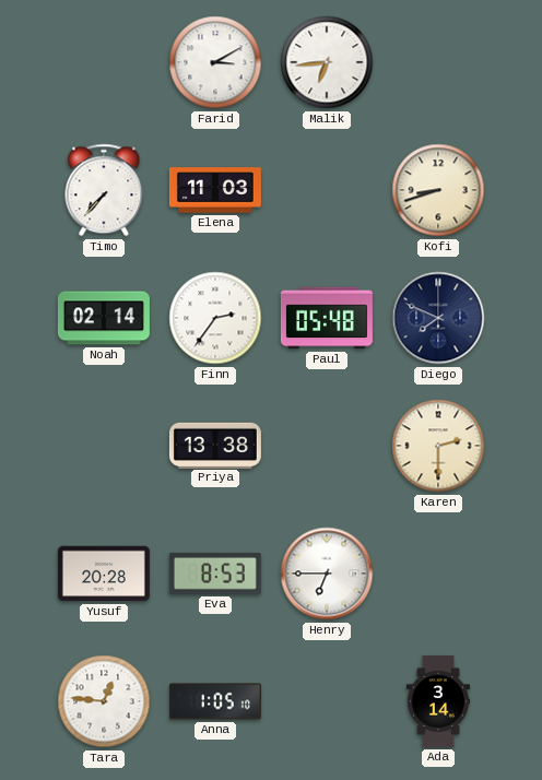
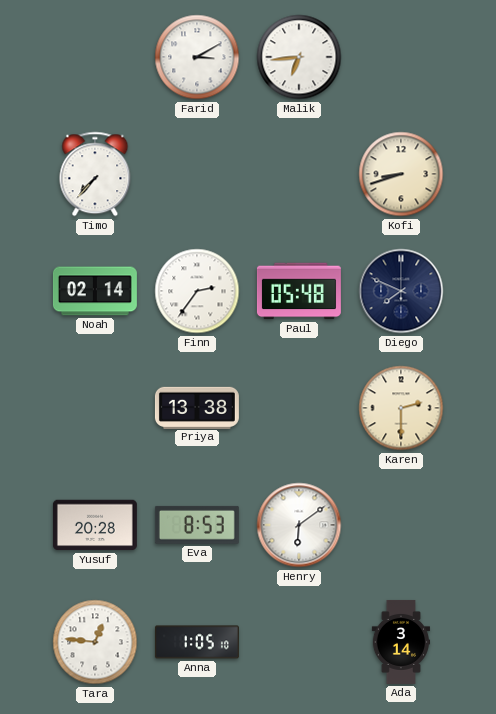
Elena: 11:03 -> none
Henry: 6:45 -> 6:09
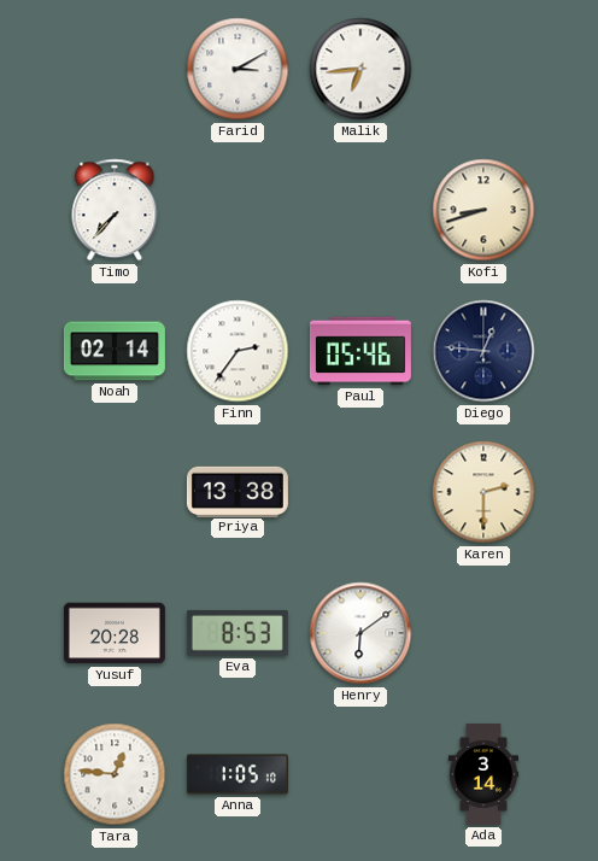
Paul: 05:48 -> 05:46
Diego: 7:49 -> 12:46
